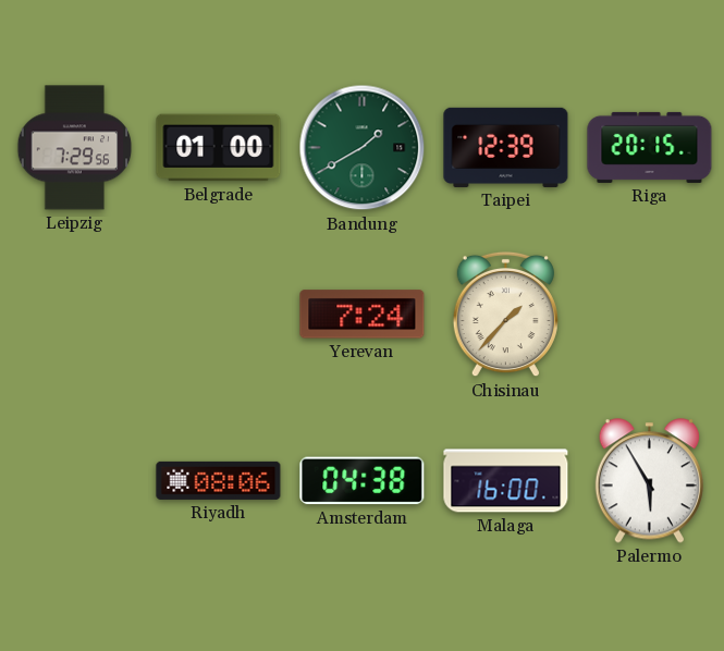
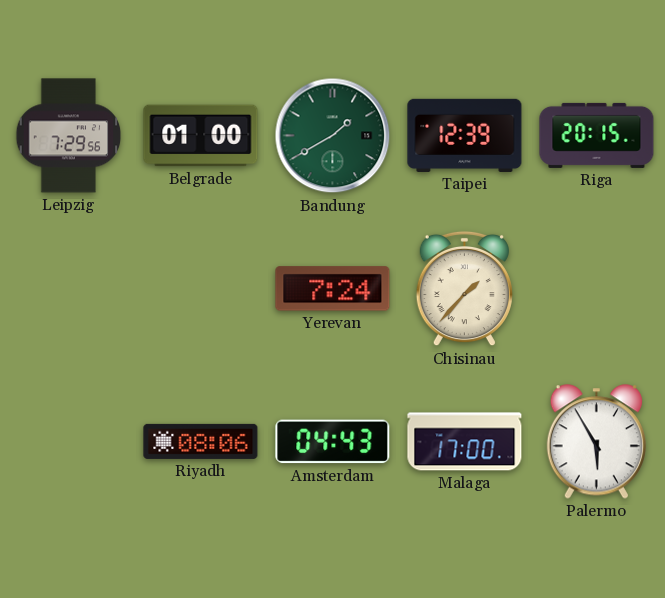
Amsterdam: 04:38 -> 04:43
Malaga: 16:00 -> 17:00
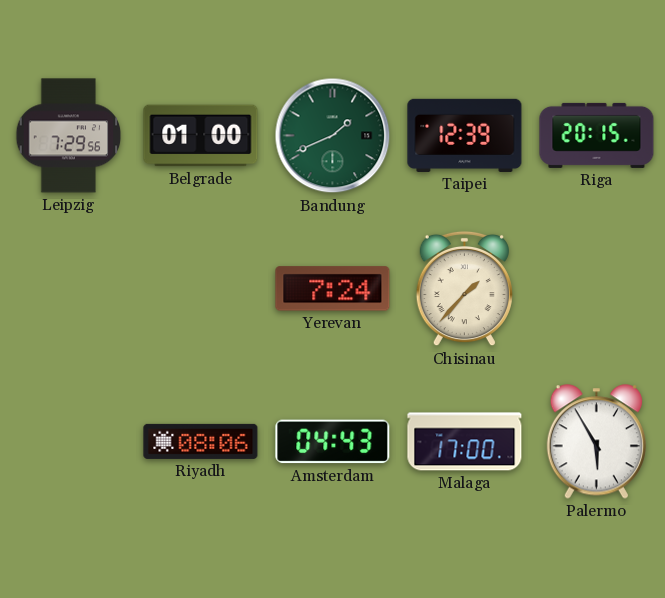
Bandung: 1:40 -> 1:41
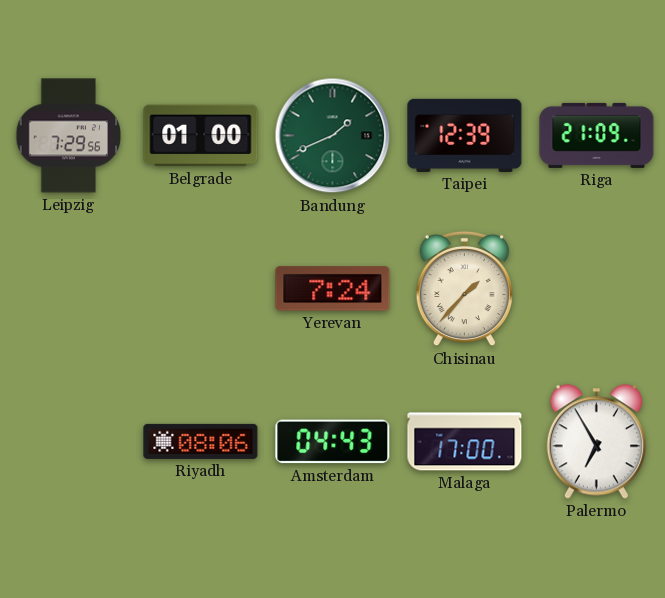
Riga: 20:15 -> 21:09
Palermo: 5:55 -> 6:55
